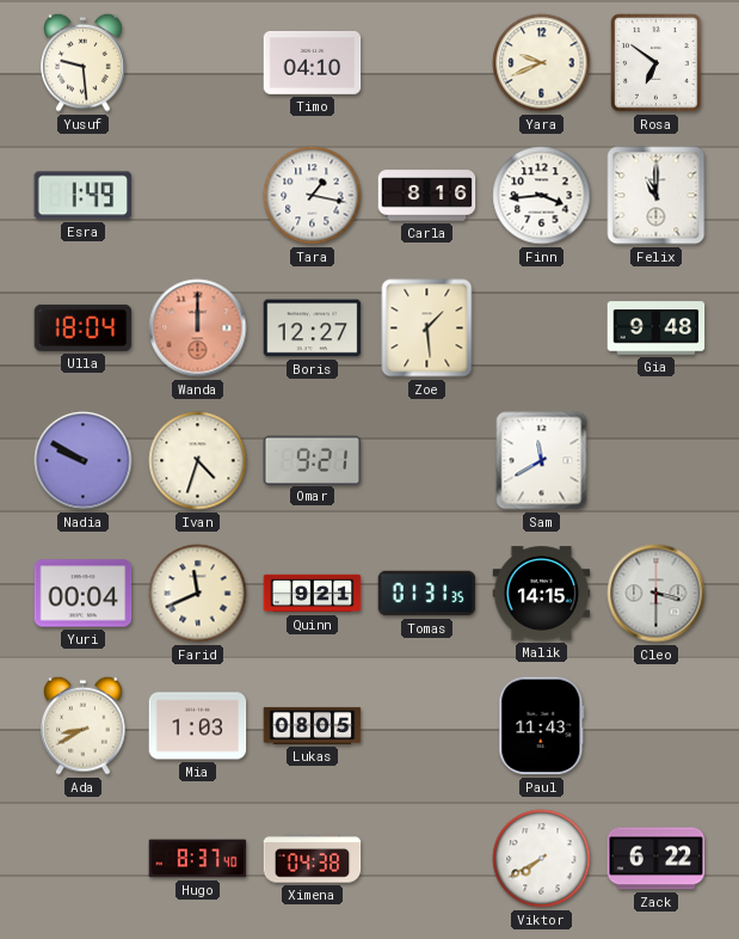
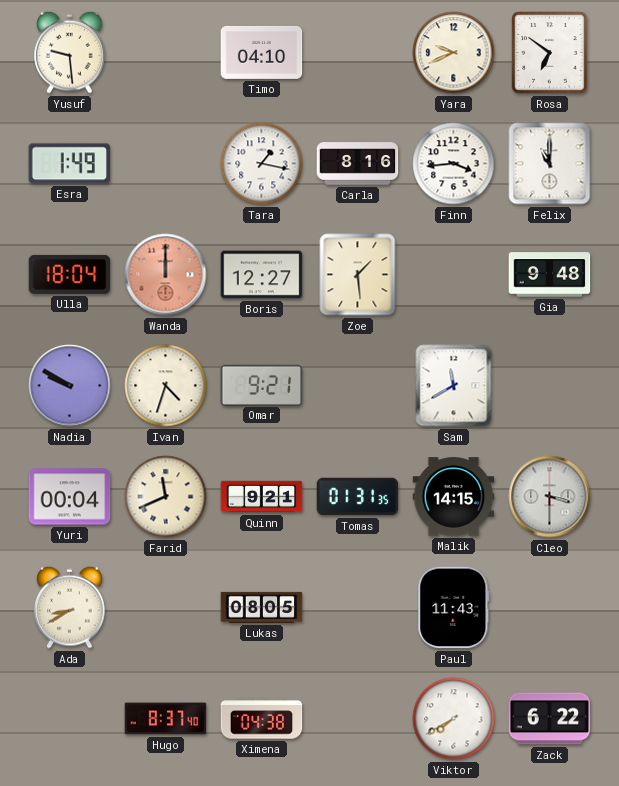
Mia: 1:03 -> none
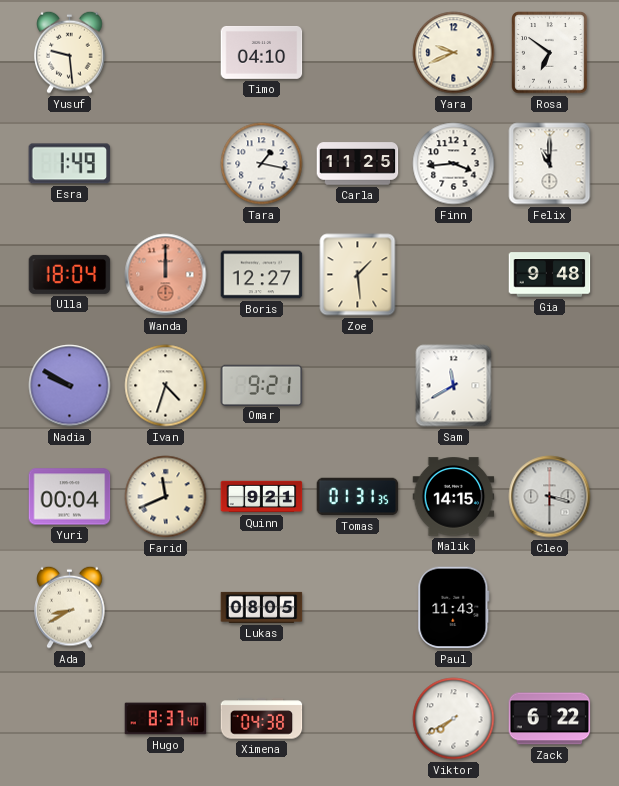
Carla: 8:16 -> 11:25
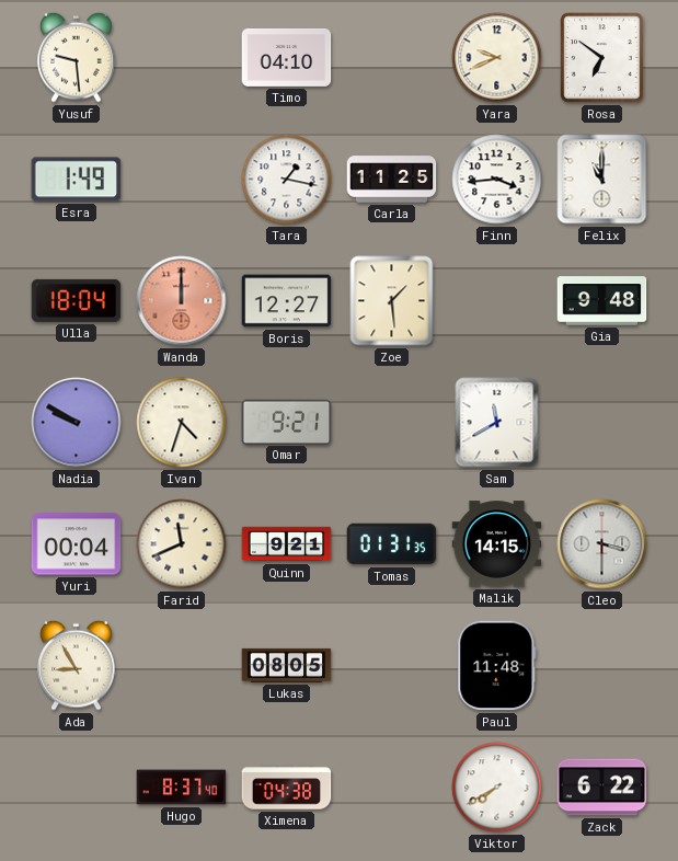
Ada: 8:40 -> 8:55
Paul: 11:43 -> 11:48
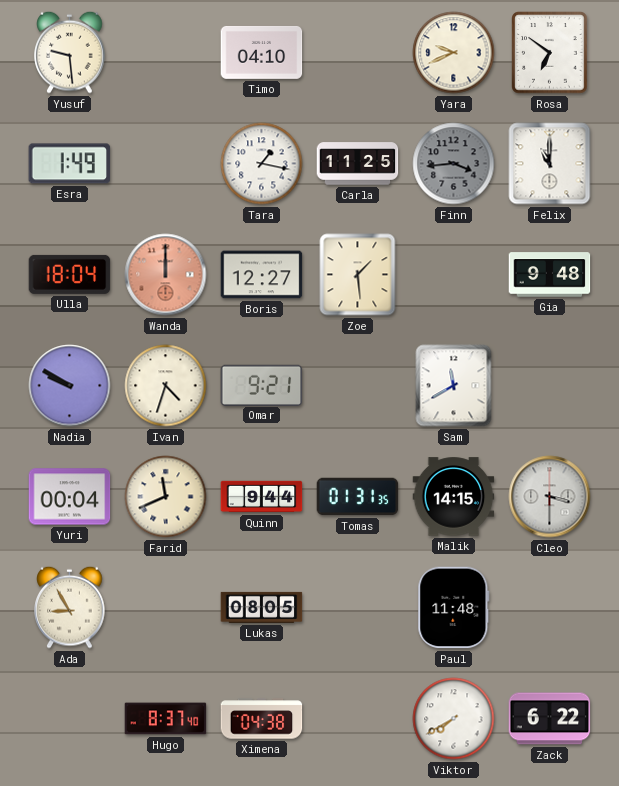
Finn dial: white -> grey
Quinn: 9:21 -> 9:44
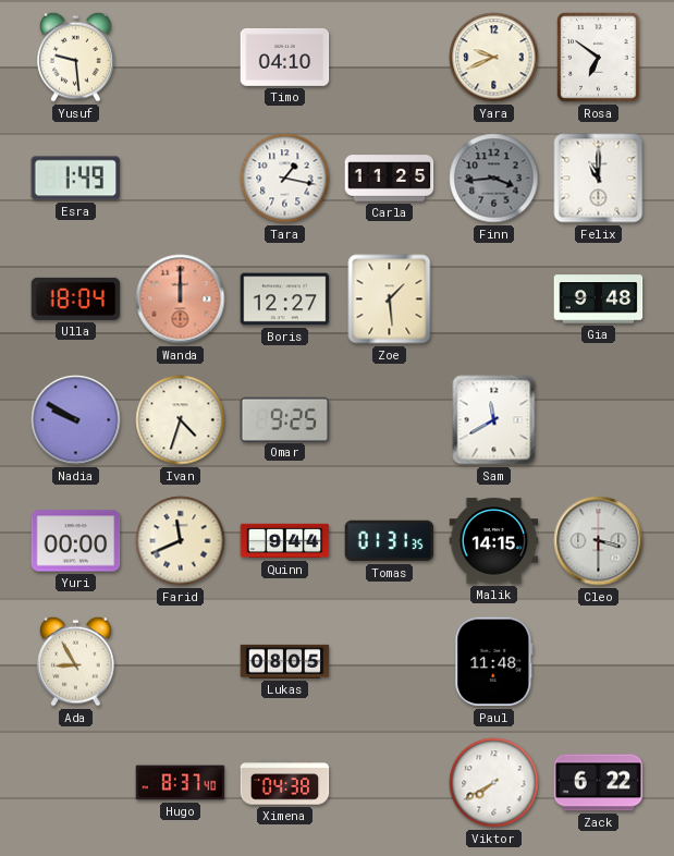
Omar: 9:21 -> 9:25
Yuri: 00:04 -> 00:00
